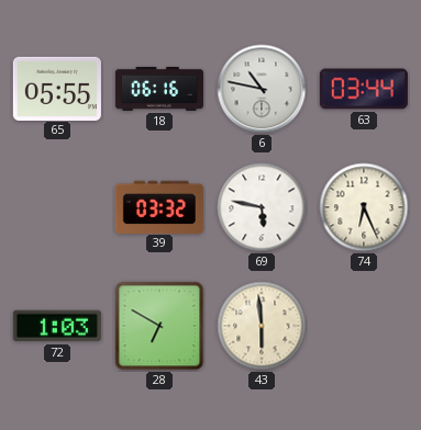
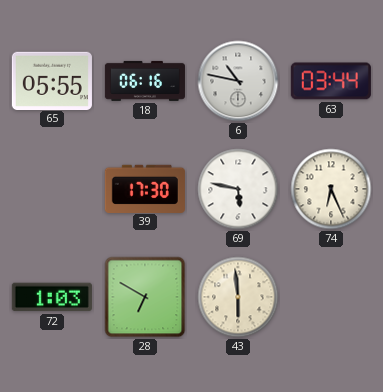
39: 03:32 -> 17:30
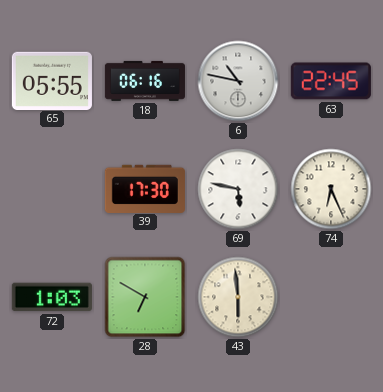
63: 03:44 -> 22:45
